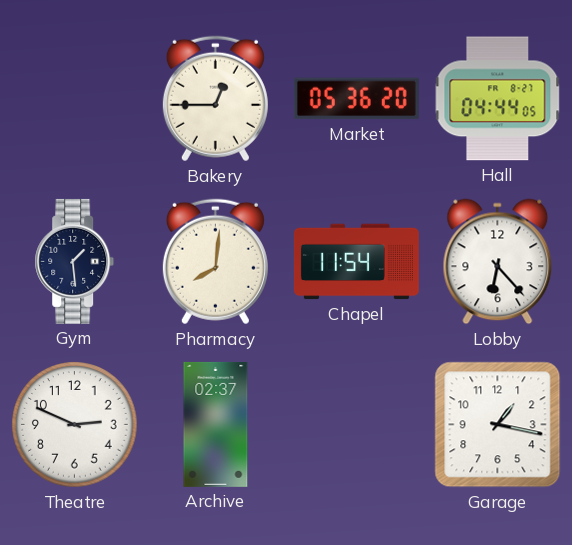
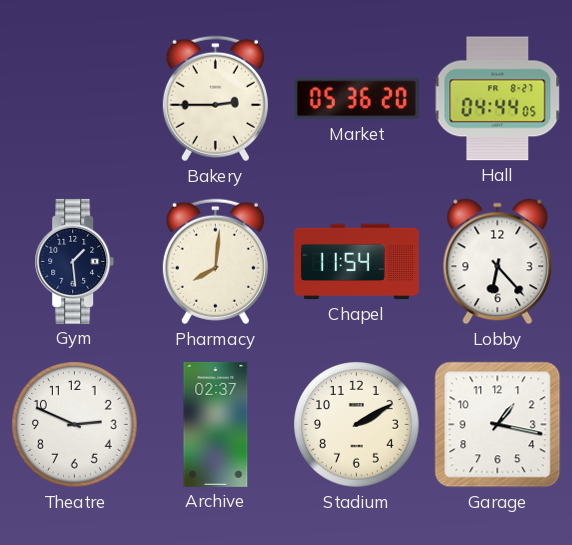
Bakery: 12:45 -> 2:45
Stadium: none -> 2:10
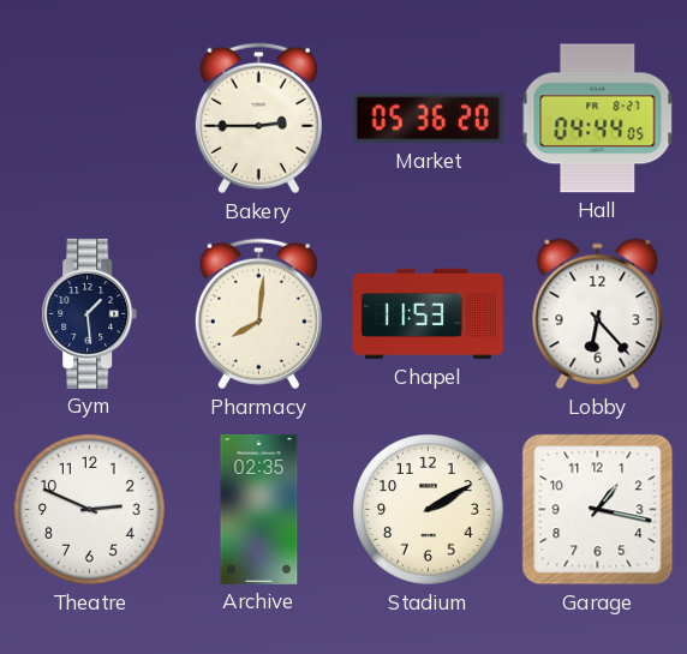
Chapel: 11:54 -> 11:53
Archive: 02:37 -> 02:35
